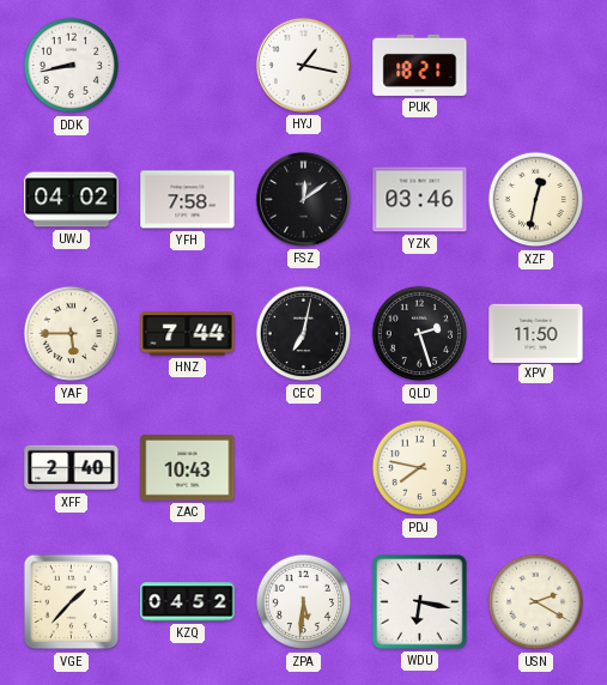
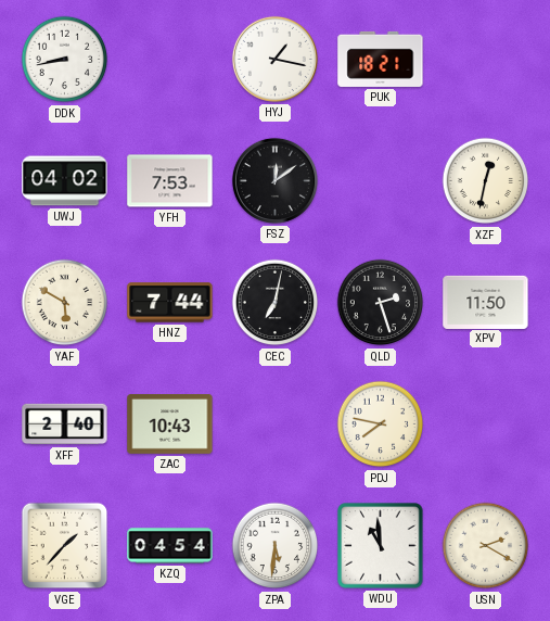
YFH: 7:58 -> 7:53
YZK: 03:46 -> none
YAF: 5:45 -> 5:50
KZQ: 04:52 -> 04:54
WDU: 6:17 -> 10:59
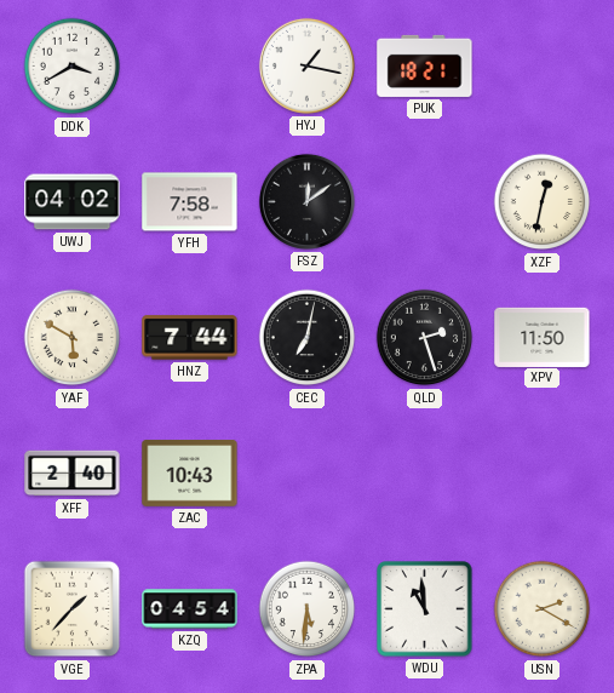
DDK: 8:43 -> 3:40
YFH: 7:53 -> 7:58
PDJ: 7:47 -> none
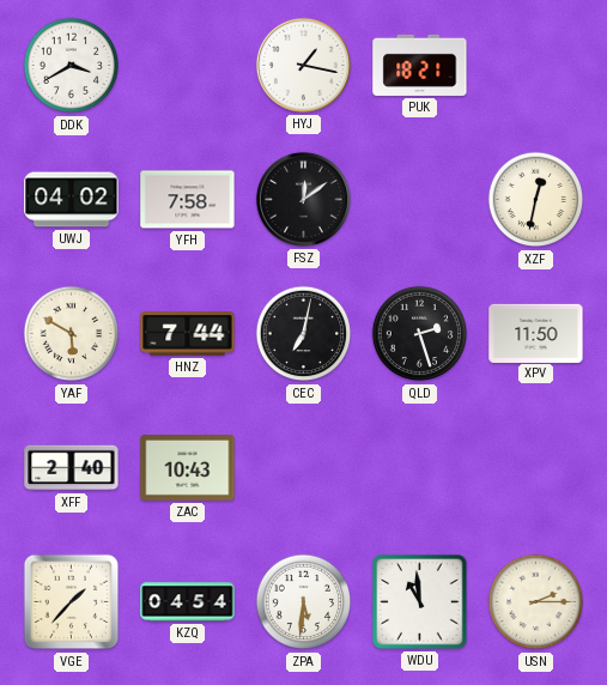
USN: 2:20 -> 2:15
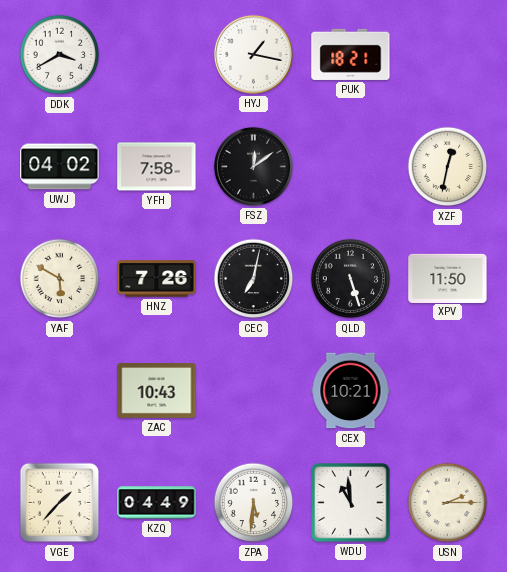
HNZ: 7:44 -> 7:26
QLD: 2:27 -> 5:27
XFF: 2:40 -> none
CEX: none -> 10:21
KZQ: 04:54 -> 04:49
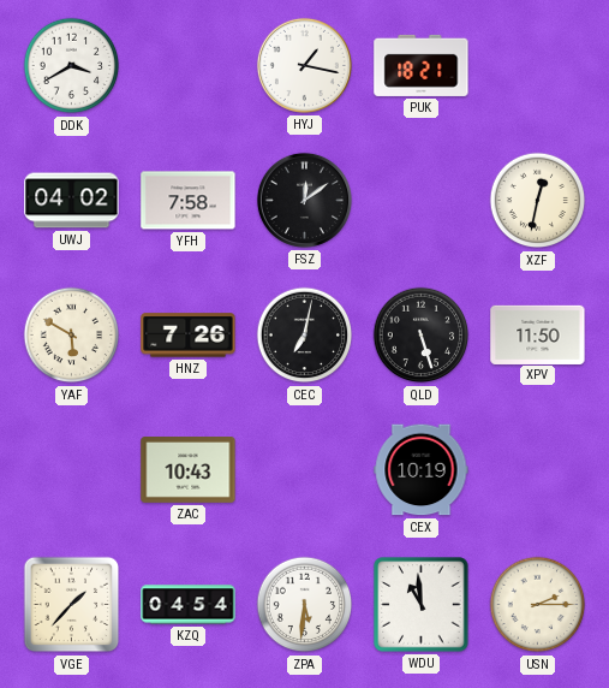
CEX: 10:21 -> 10:19
KZQ: 04:49 -> 04:54
